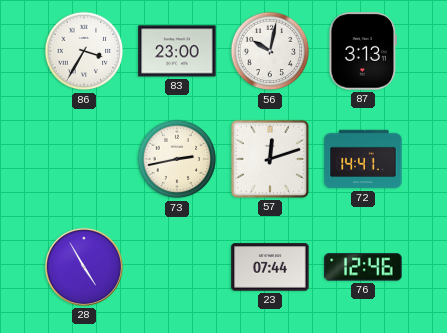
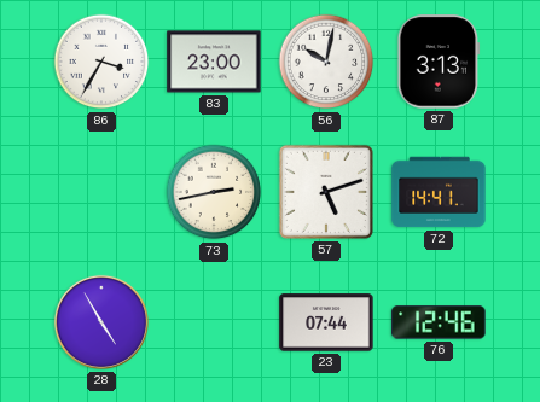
57: 12:12 -> 5:12
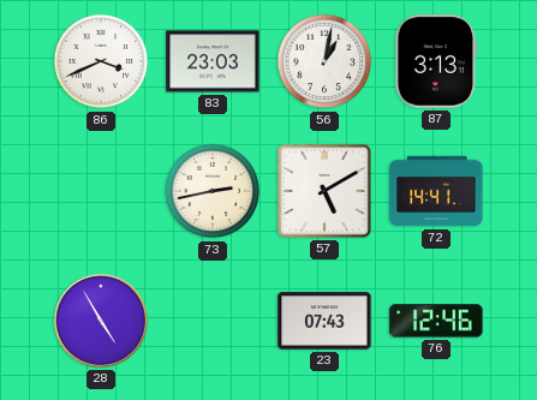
86: 3:35 -> 3:41
83: 23:00 -> 23:03
56: 10:02 -> 1:02
57: 5:12 -> 5:10
23: 07:44 -> 07:43
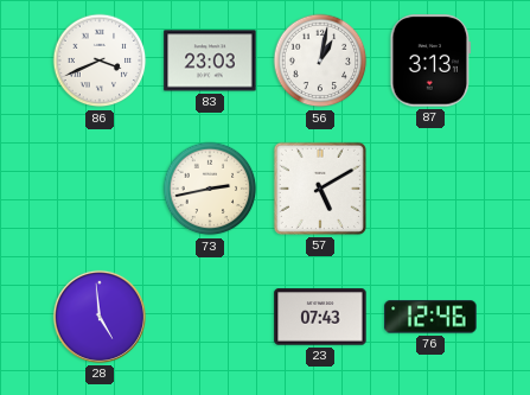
72: 14:41 -> none
28: 4:55 -> 4:59
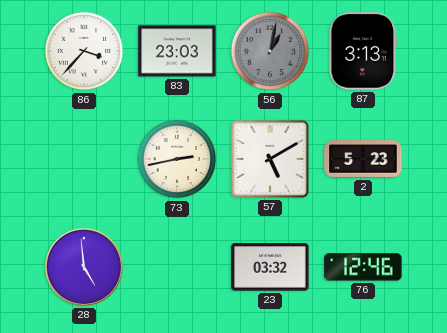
86: 3:41 -> 3:37
56 dial: white -> grey
2: none -> 5:23
23: 07:43 -> 03:32
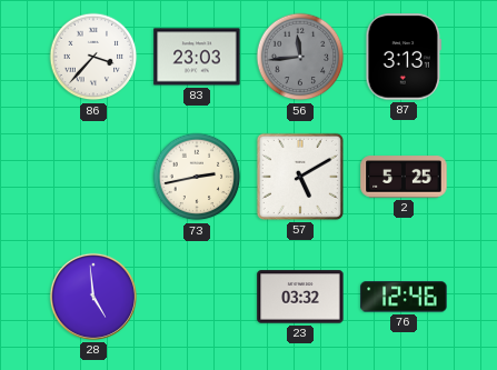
56: 1:02 -> 11:44
2: 5:23 -> 5:25
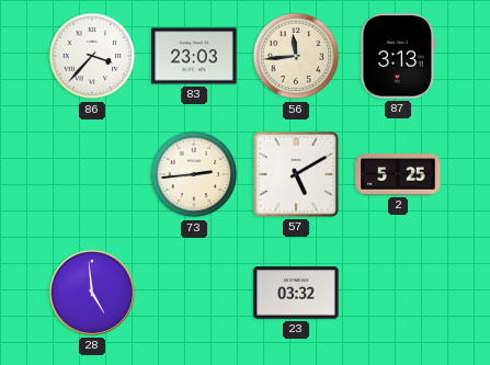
56 dial: grey -> cream
73: 2:43 -> 2:44
76: 12:46 -> none
